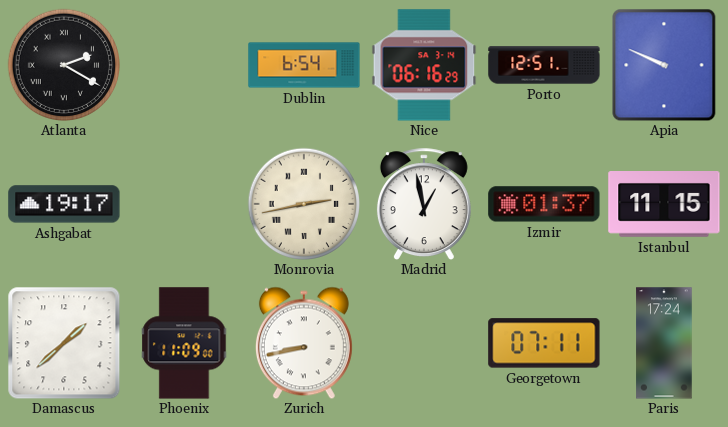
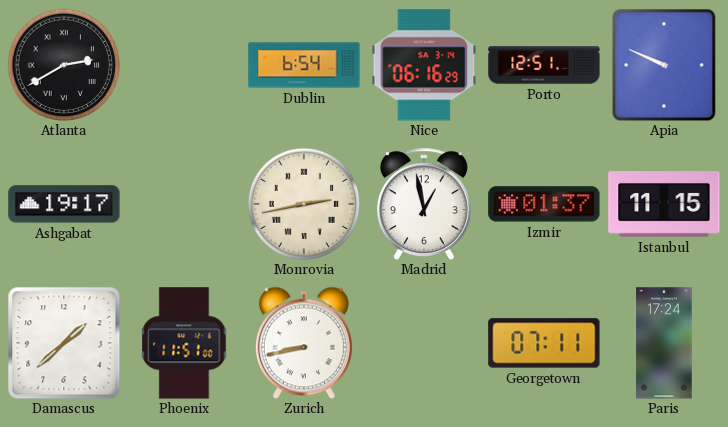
Atlanta: 2:20 -> 2:40
Phoenix: 11:09 -> 11:51
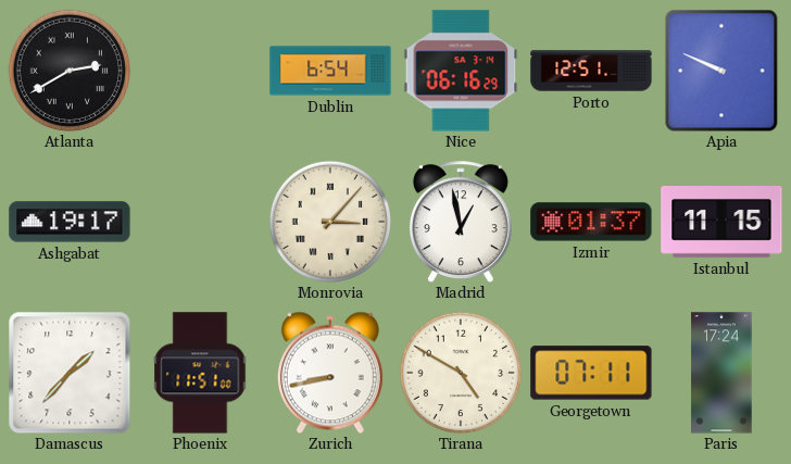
Monrovia: 2:43 -> 3:07
Damascus: 1:38 -> 1:37
Tirana: none -> 4:50
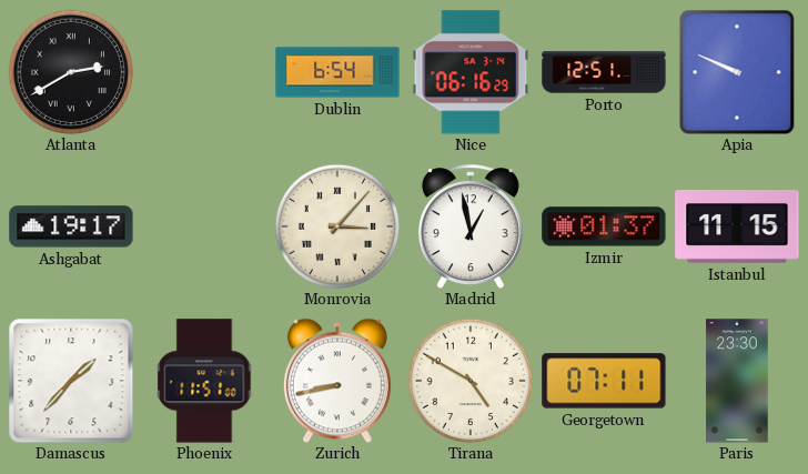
Paris: 17:24 -> 23:30
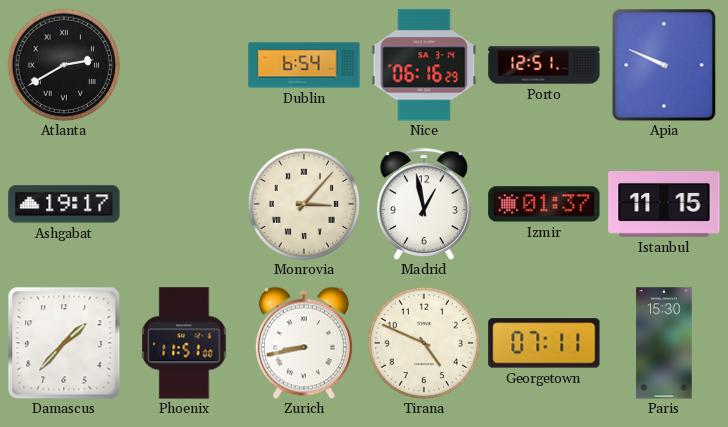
Tirana: 4:50 -> 4:49
Paris: 23:30 -> 15:30
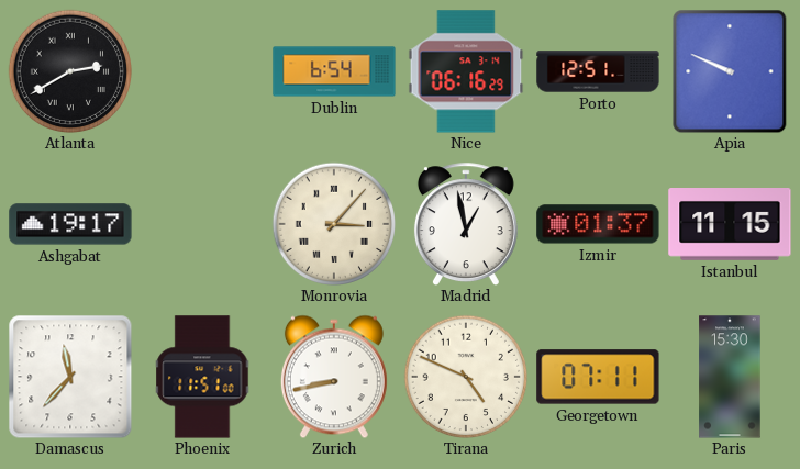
Damascus: 1:37 -> 11:37
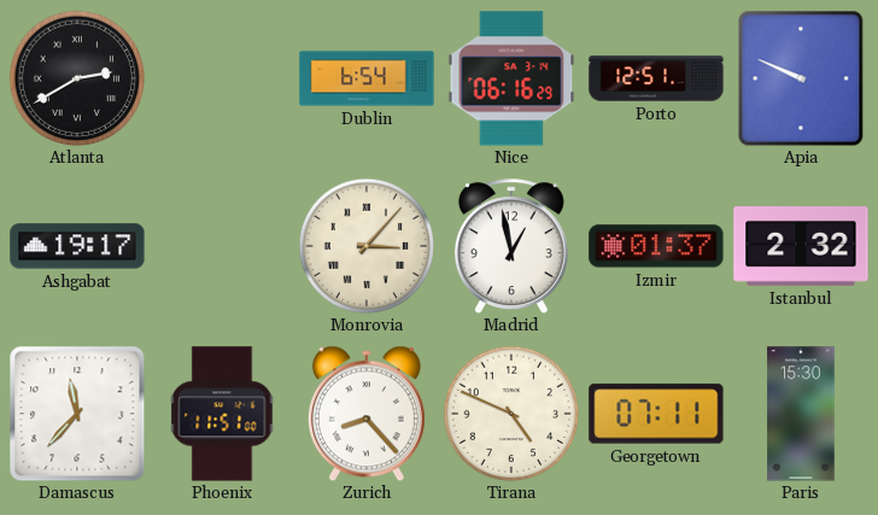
Istanbul: 11:15 -> 2:32
Zurich: 8:43 -> 8:23
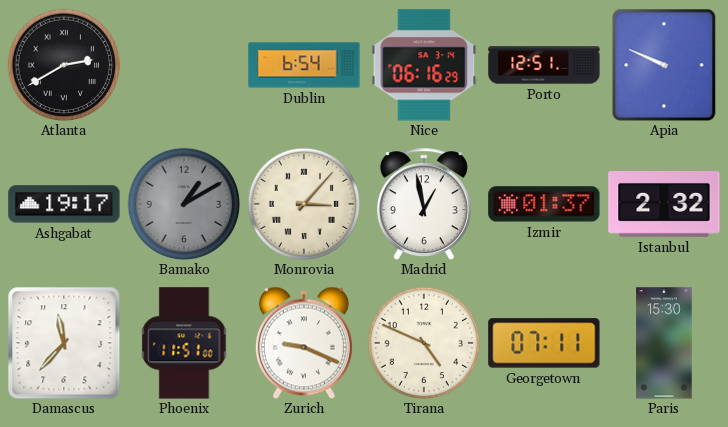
Bamako: none -> 1:10
Zurich: 8:23 -> 9:19
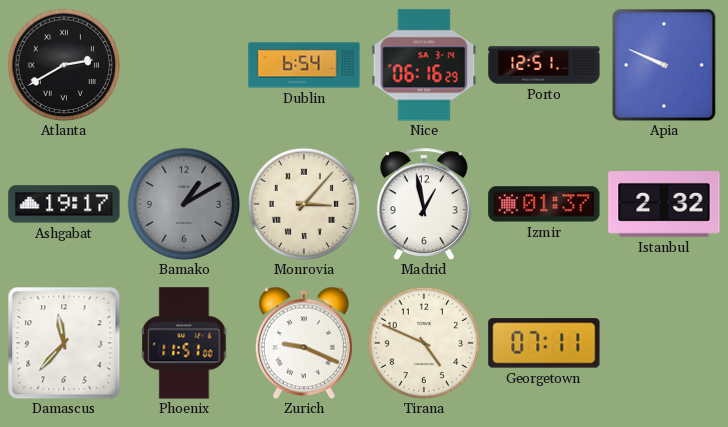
Paris: 15:30 -> none
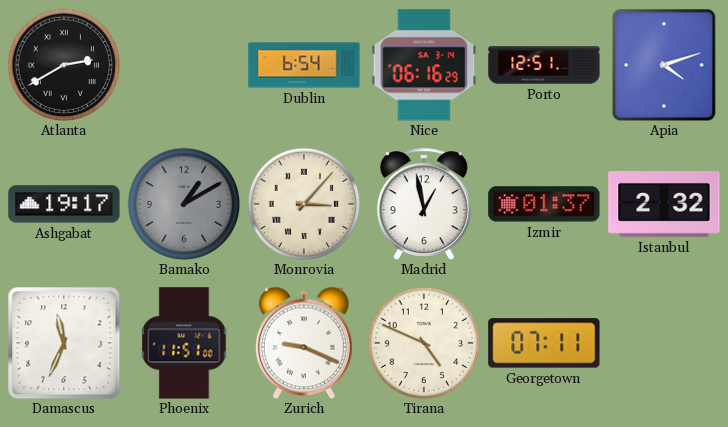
Apia: 9:49 -> 4:12
Damascus: 11:37 -> 11:34
